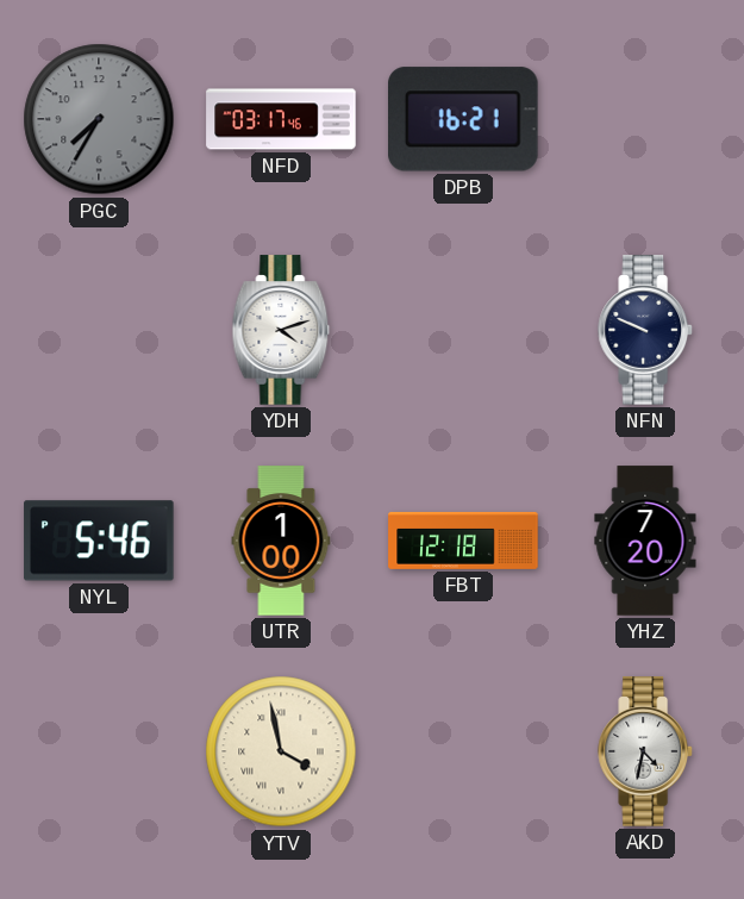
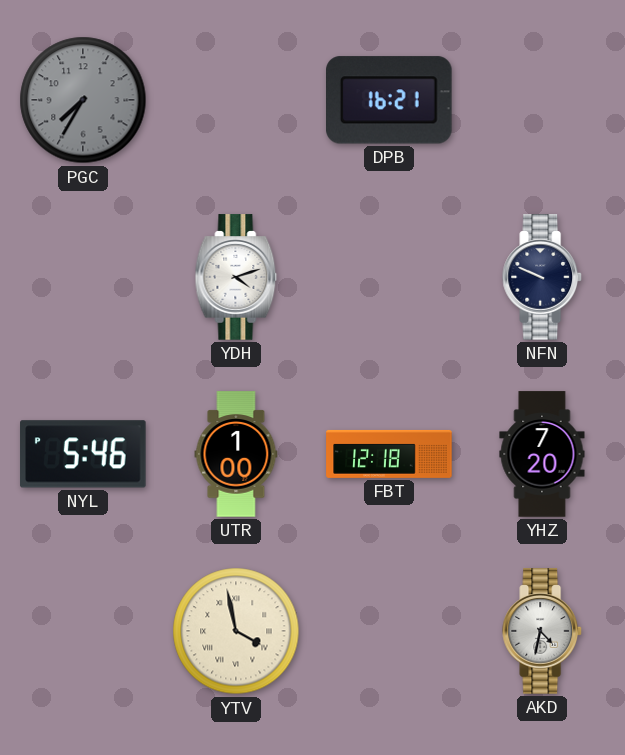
NFD: 03:17 -> none
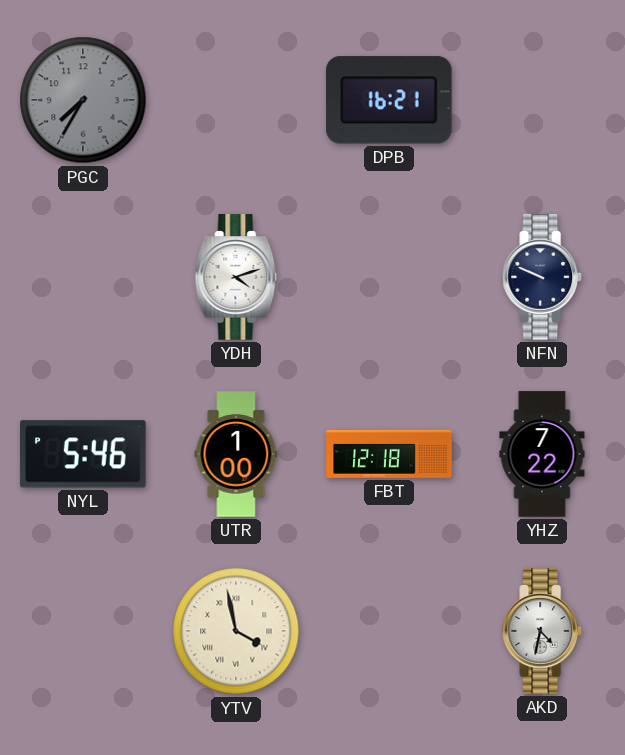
YHZ: 7:20 -> 7:22
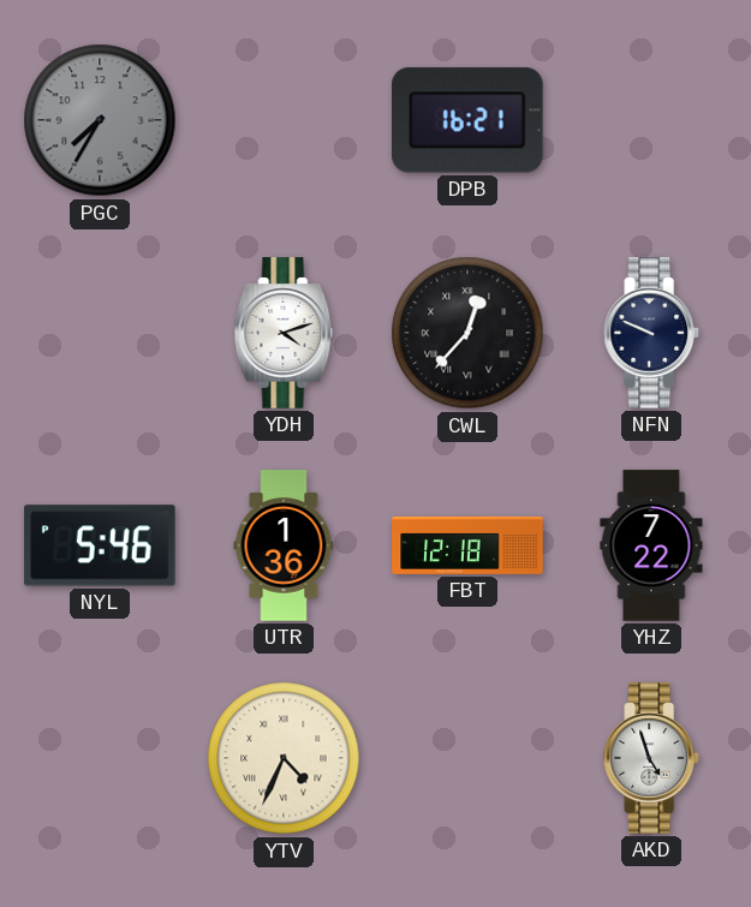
CWL: none -> 12:37
UTR: 1:00 -> 1:36
YTV: 3:58 -> 4:34
AKD: 4:32 -> 4:57
